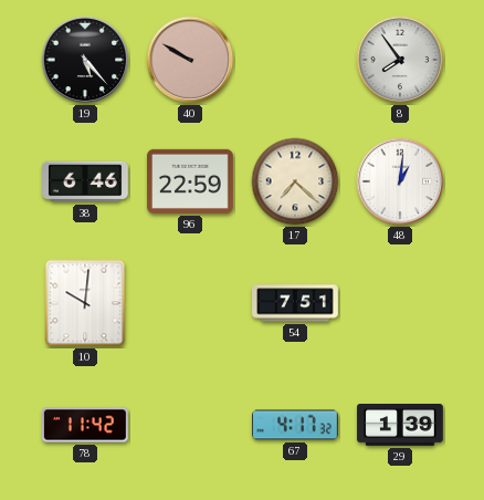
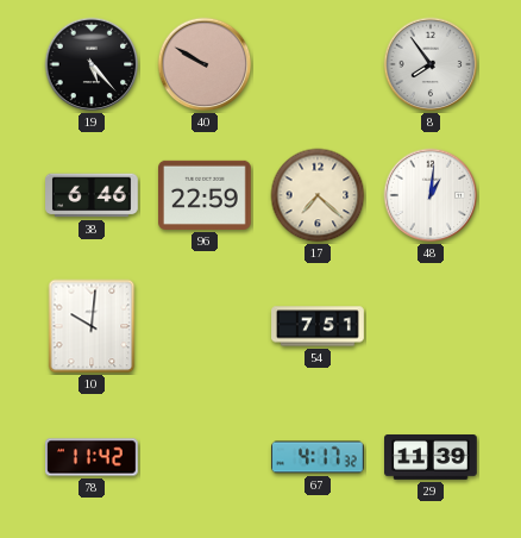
29: 1:39 -> 11:39
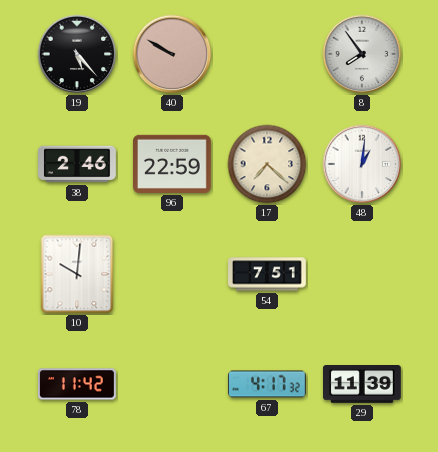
38: 6:46 -> 2:46
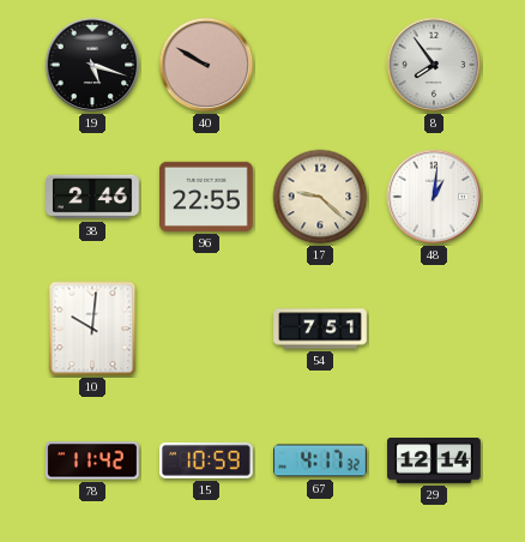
19: 5:23 -> 5:18
96: 22:59 -> 22:55
17: 7:22 -> 9:22
15: none -> 10:59
29: 11:39 -> 12:14
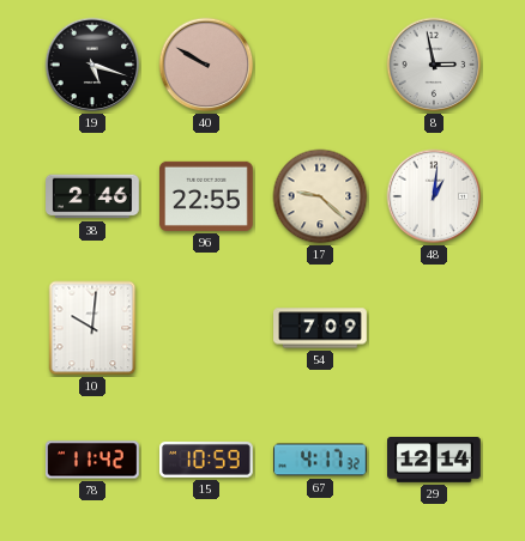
8: 7:54 -> 2:58
54: 7:51 -> 7:09
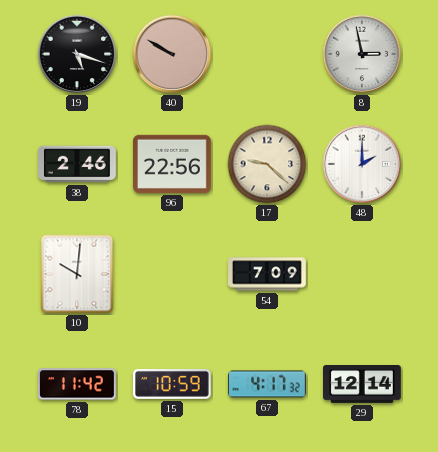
96: 22:55 -> 22:56
48: 1:01 -> 2:00
